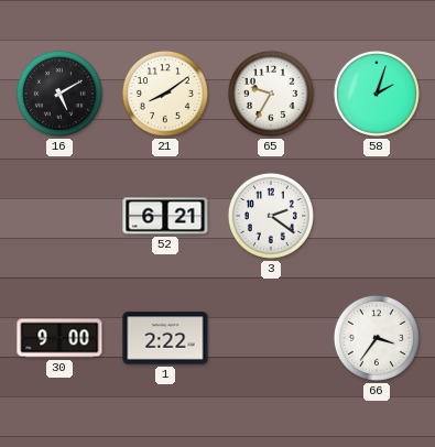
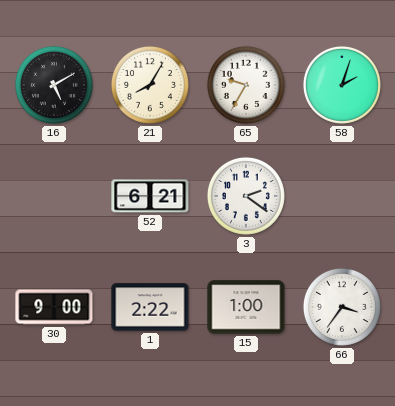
21: 8:09 -> 8:05
15: none -> 1:00
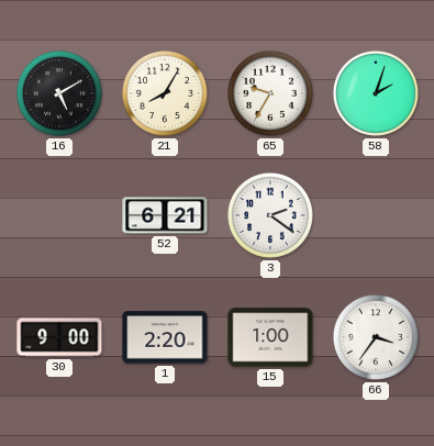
1: 2:22 -> 2:20
